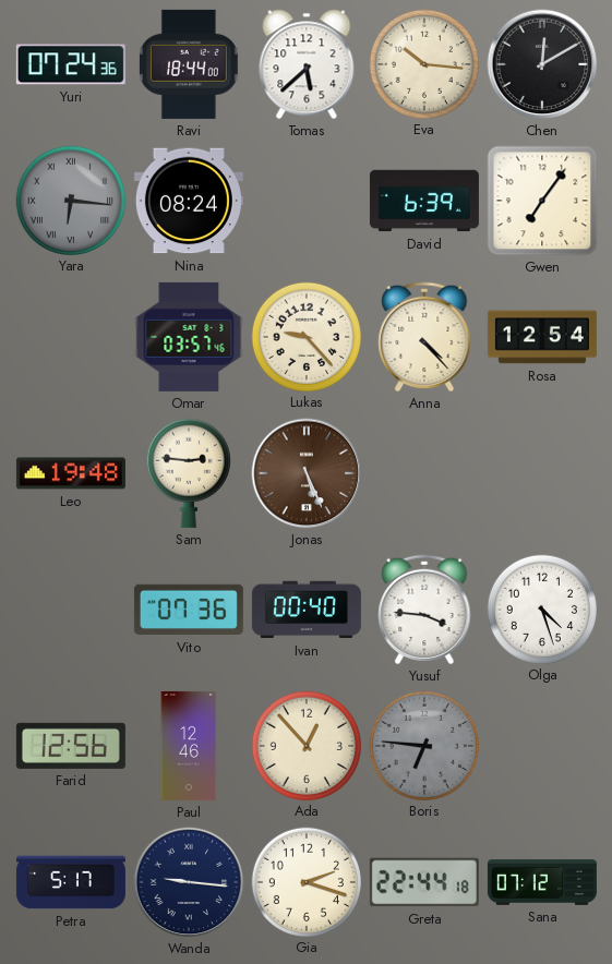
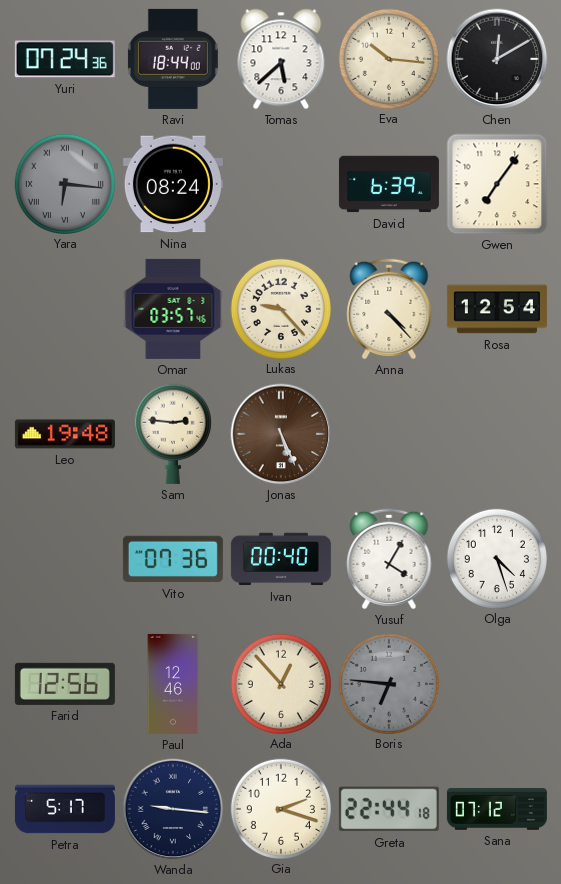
Yusuf: 3:46 -> 4:05
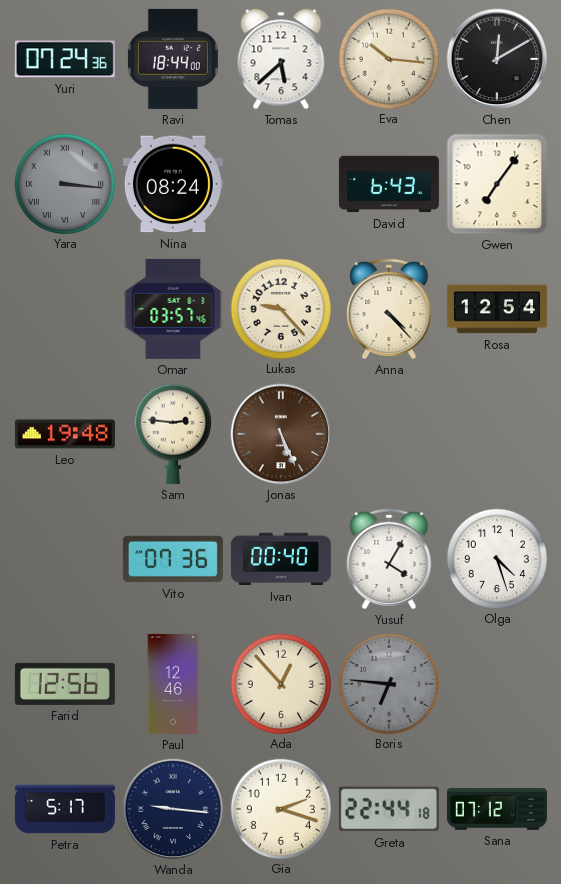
Yara: 6:16 -> 3:16
David: 6:39 -> 6:43
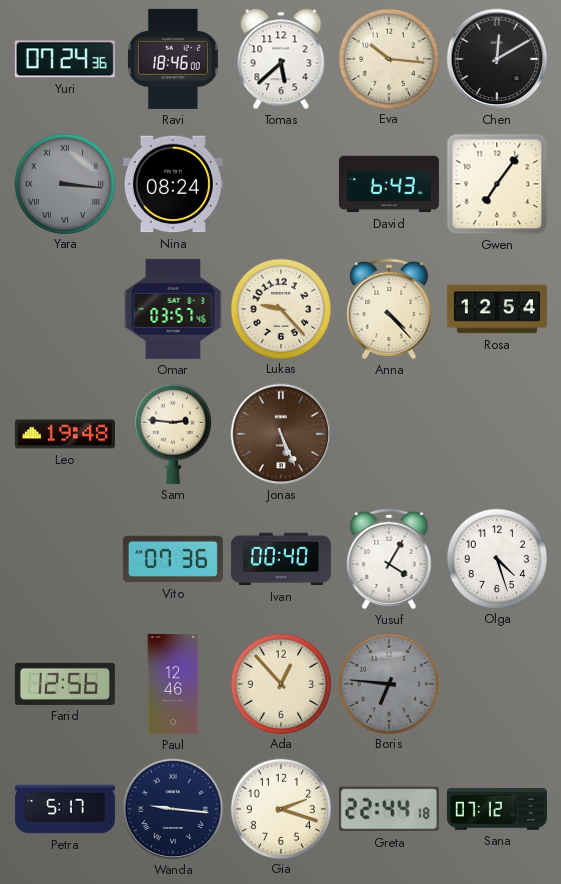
Ravi: 18:44 -> 18:46
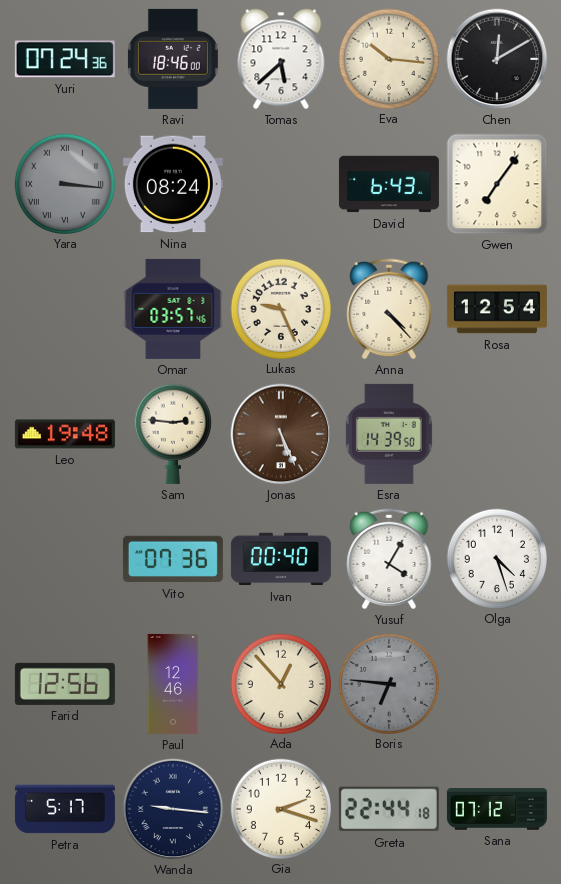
Lukas: 9:23 -> 9:26
Esra: none -> 14:39
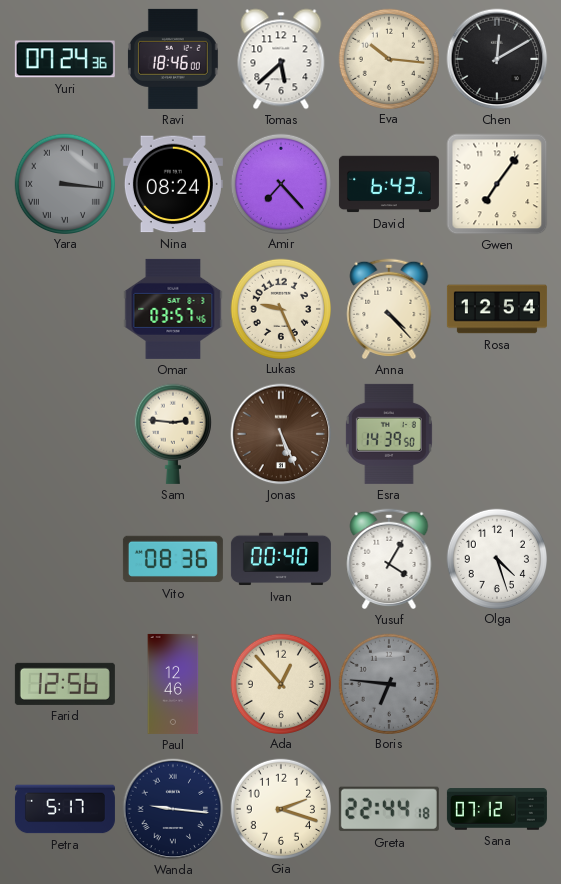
Amir: none -> 7:23
Leo: 19:48 -> none
Vito: 07:36 -> 08:36
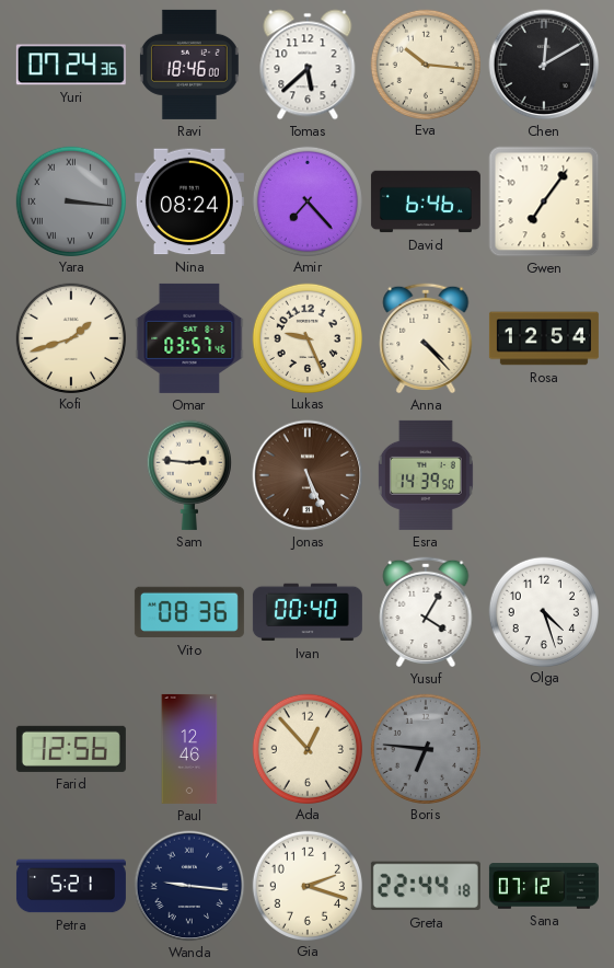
David: 6:43 -> 6:46
Kofi: none -> 1:42
Petra: 5:17 -> 5:21
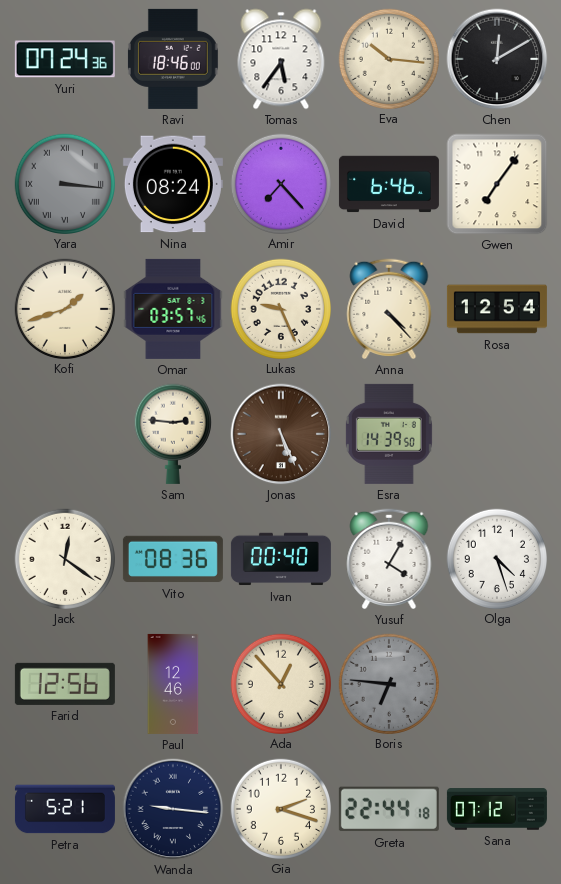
Tomas: 5:38 -> 5:36
Jack: none -> 12:21
